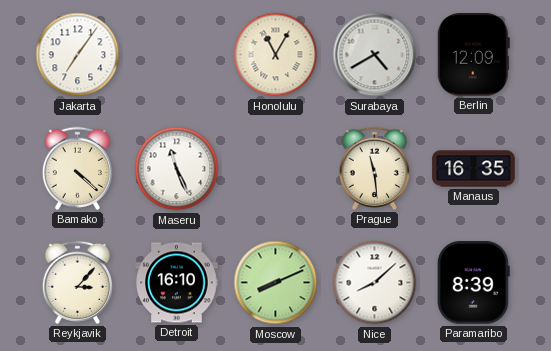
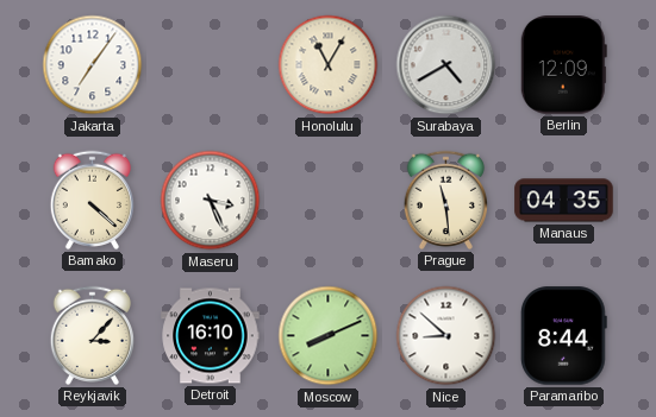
Maseru: 11:26 -> 3:26
Manaus: 16:35 -> 04:35
Nice: 8:08 -> 8:52
Paramaribo: 8:39 -> 8:44
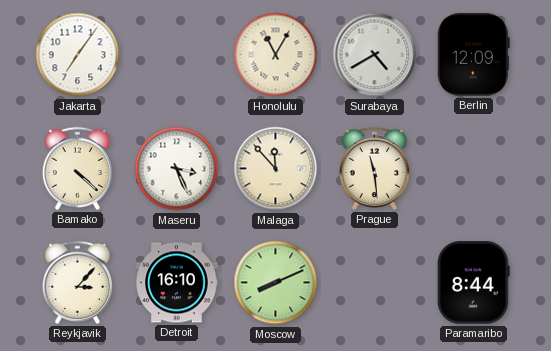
Malaga: none -> 11:53
Manaus: 04:35 -> none
Nice: 8:52 -> none
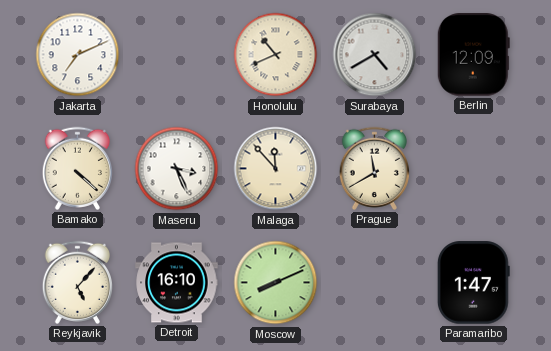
Jakarta: 7:06 -> 7:11
Honolulu: 11:05 -> 10:41
Prague: 11:29 -> 11:40
Reykjavik: 3:07 -> 5:07
Paramaribo: 8:44 -> 1:47
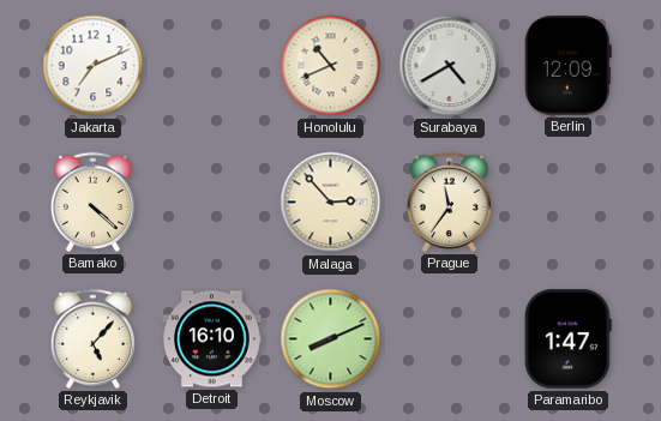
Maseru: 3:26 -> none
Malaga: 11:53 -> 2:53
Prague: 11:40 -> 11:36
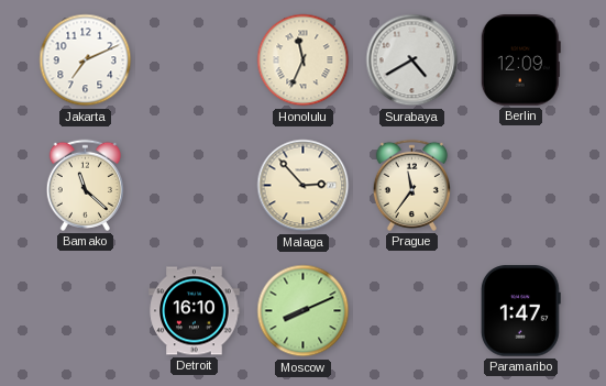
Honolulu: 10:41 -> 11:34
Bamako: 4:22 -> 11:22
Reykjavik: 5:07 -> none
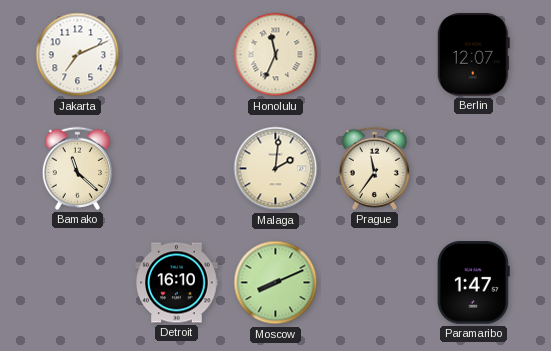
Surabaya: 4:40 -> none
Berlin: 12:09 -> 12:07
Malaga: 2:53 -> 2:01
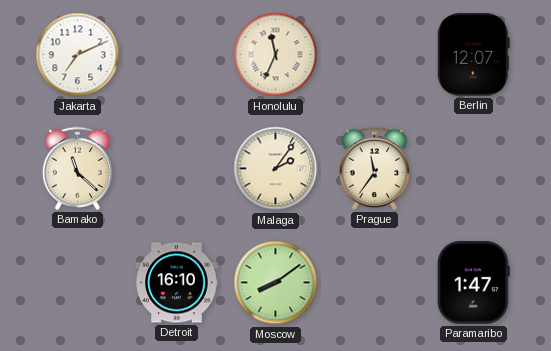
Malaga: 2:01 -> 2:06
Moscow: 8:11 -> 8:09
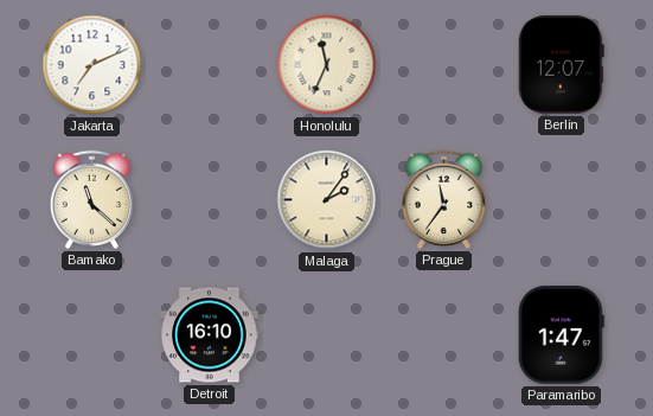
Moscow: 8:09 -> none
